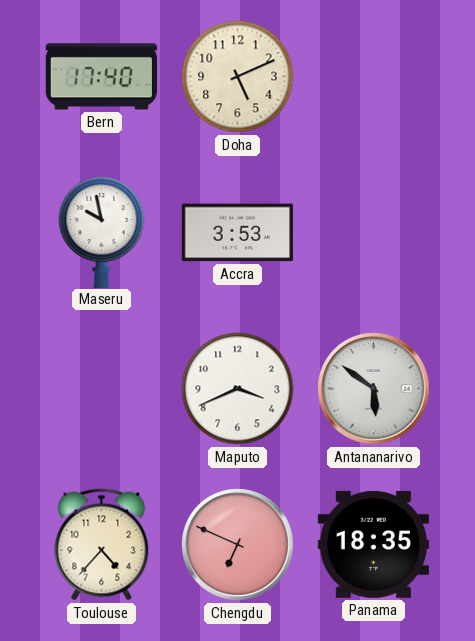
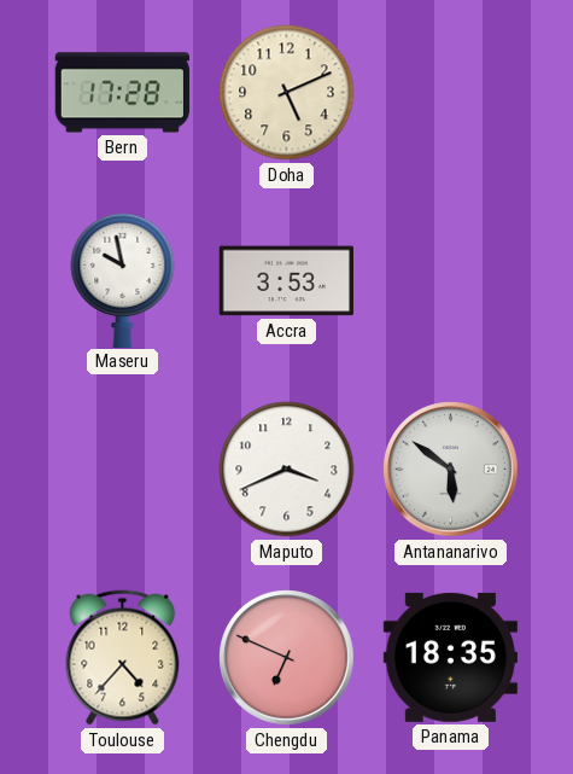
Bern: 17:40 -> 17:28
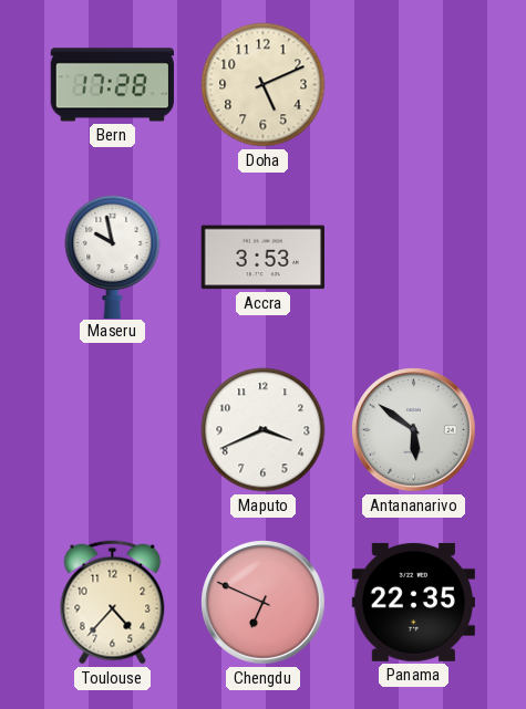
Panama: 18:35 -> 22:35
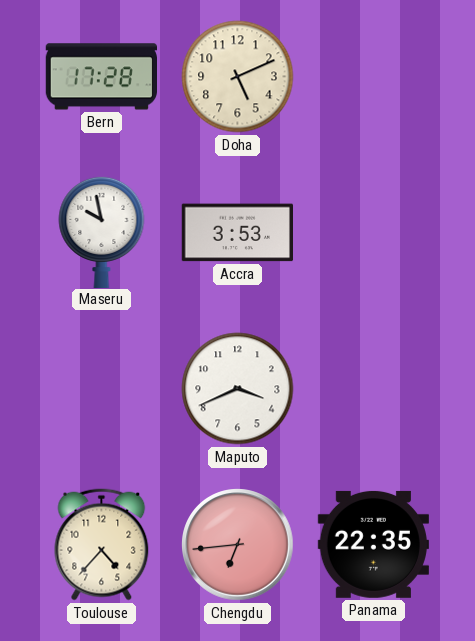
Antananarivo: 5:51 -> none
Chengdu: 6:49 -> 6:44
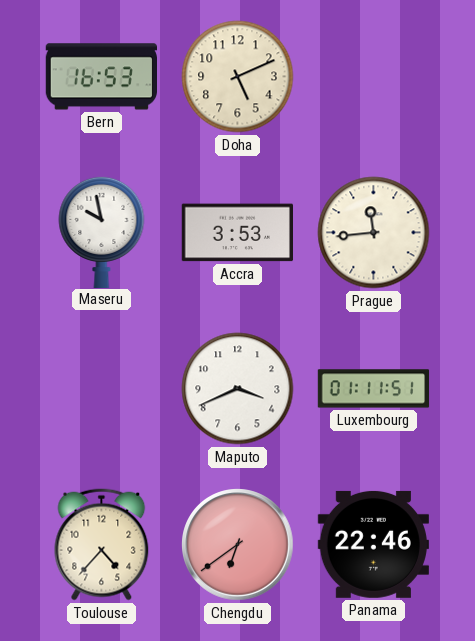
Bern: 17:28 -> 16:53
Prague: none -> 11:44
Luxembourg: none -> 01:11
Chengdu: 6:44 -> 6:39
Panama: 22:35 -> 22:46
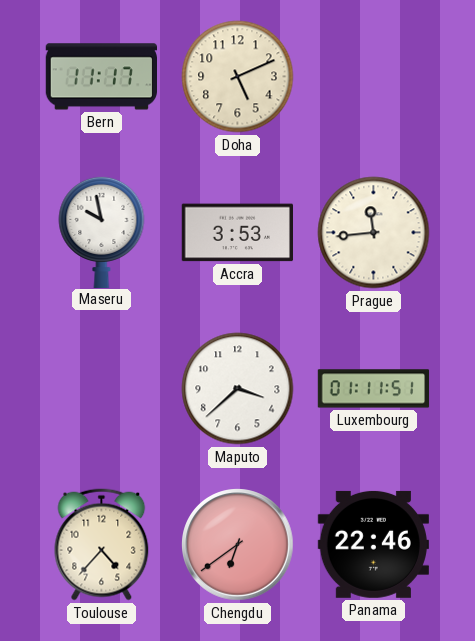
Bern: 16:53 -> 11:17
Maputo: 3:41 -> 3:38
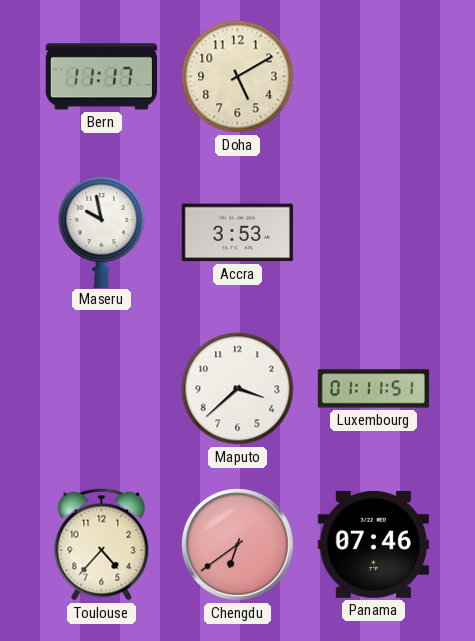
Doha: 5:11 -> 5:10
Prague: 11:44 -> none
Panama: 22:46 -> 07:46
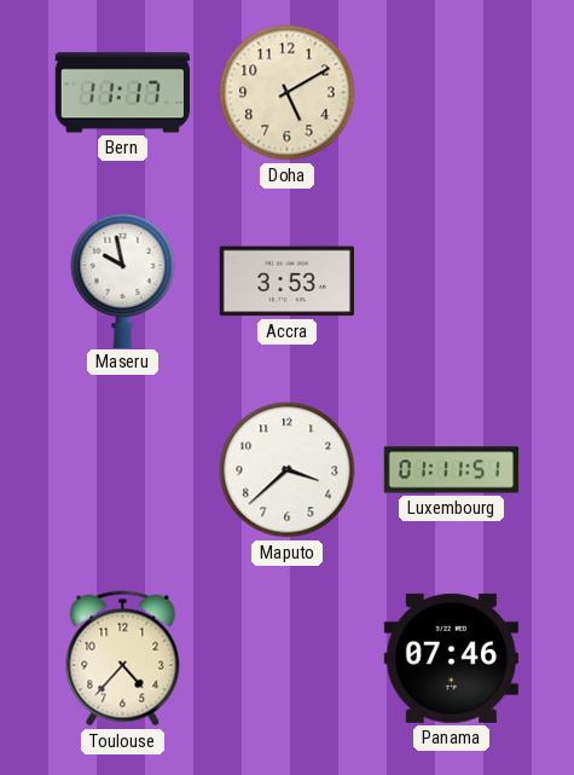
Chengdu: 6:39 -> none
